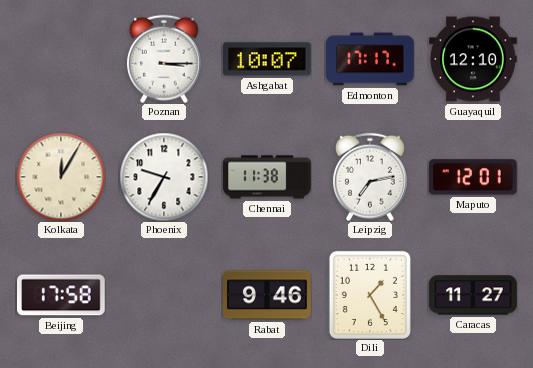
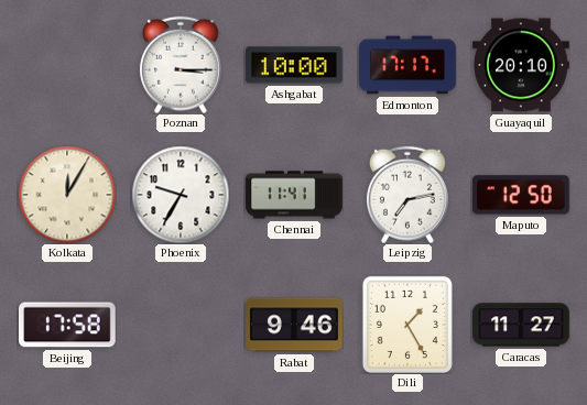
Ashgabat: 10:07 -> 10:00
Guayaquil: 12:10 -> 20:10
Chennai: 11:38 -> 11:41
Maputo: 12:01 -> 12:50
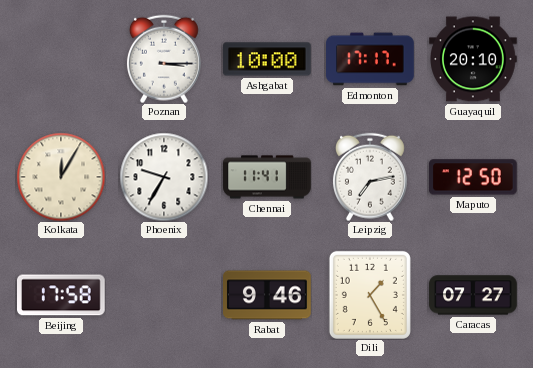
Caracas: 11:27 -> 07:27
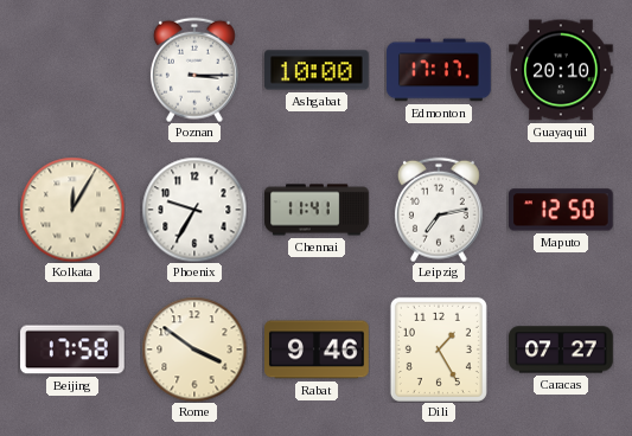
Rome: none -> 3:51
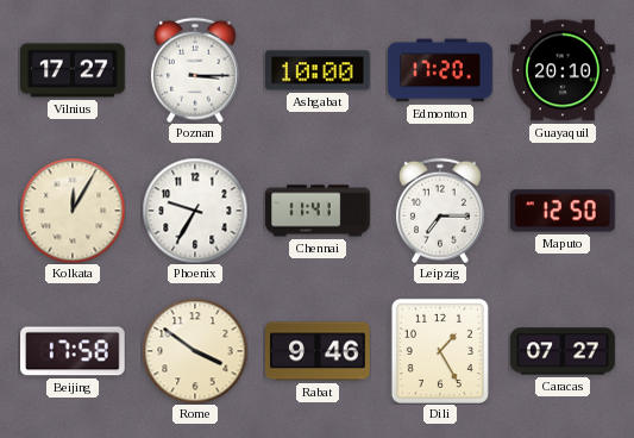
Vilnius: none -> 17:27
Edmonton: 17:17 -> 17:20
Leipzig: 7:13 -> 7:15
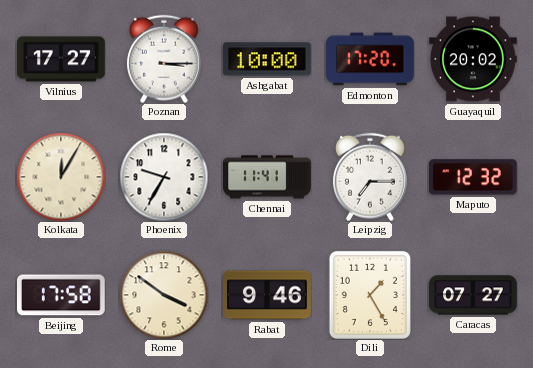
Guayaquil: 20:10 -> 20:02
Maputo: 12:50 -> 12:32
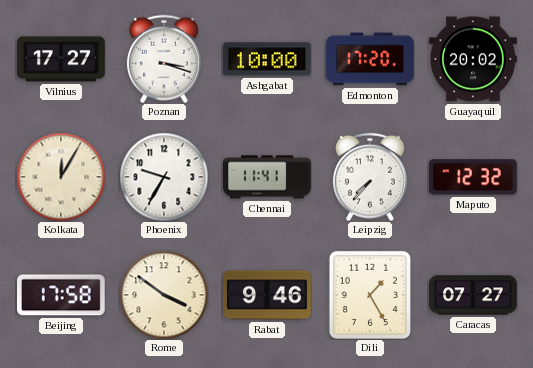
Poznan: 3:15 -> 3:18
Leipzig: 7:15 -> 7:37
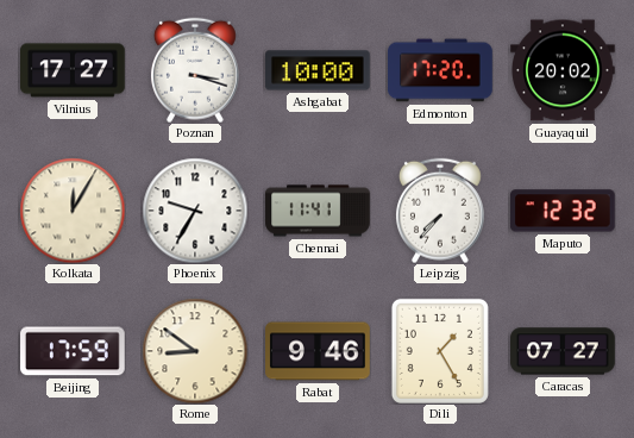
Beijing: 17:58 -> 17:59
Rome: 3:51 -> 8:51
